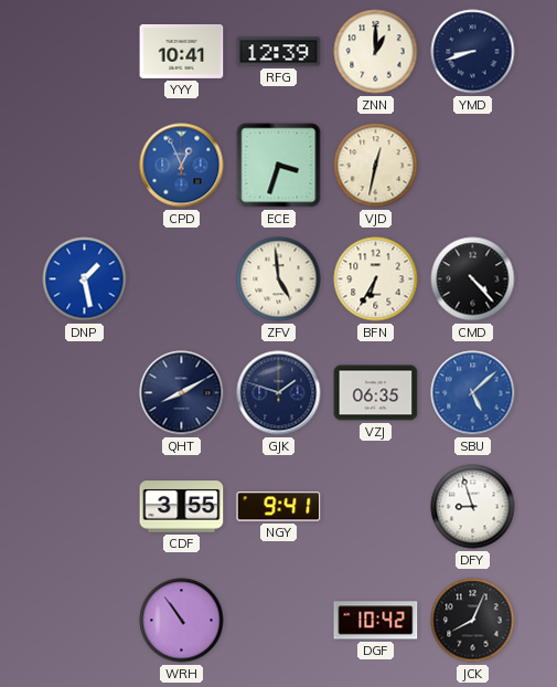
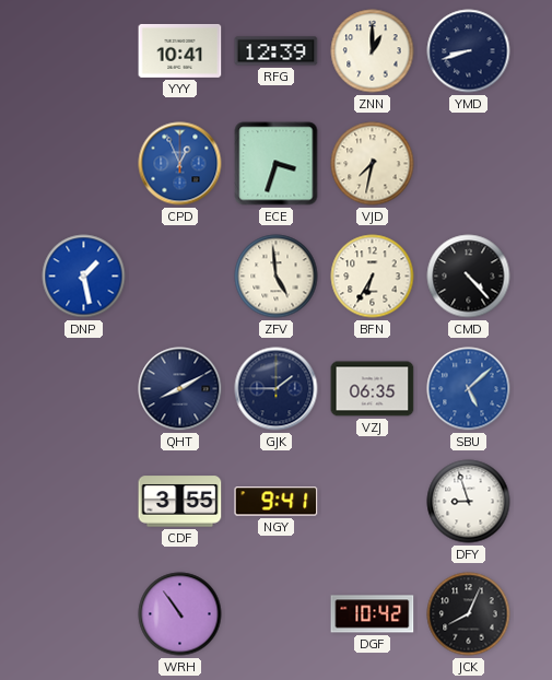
VJD: 12:32 -> 7:32
GJK: 1:48 -> 1:45
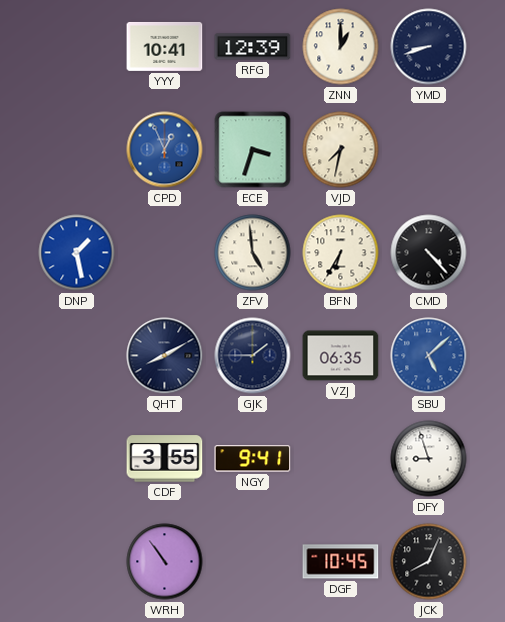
DGF: 10:42 -> 10:45
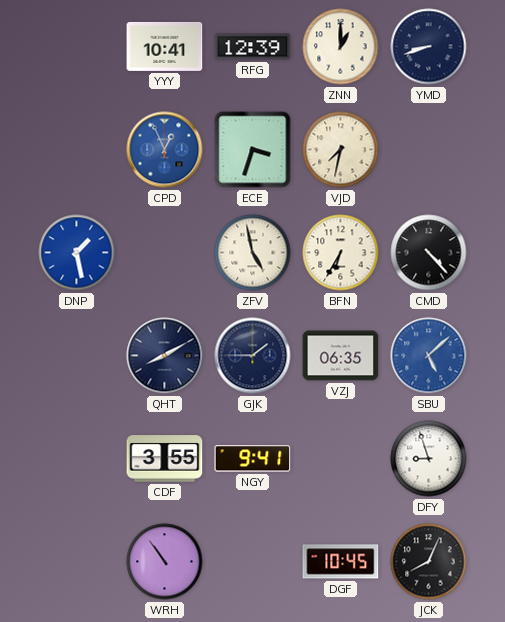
ZFV: 4:59 -> 4:58
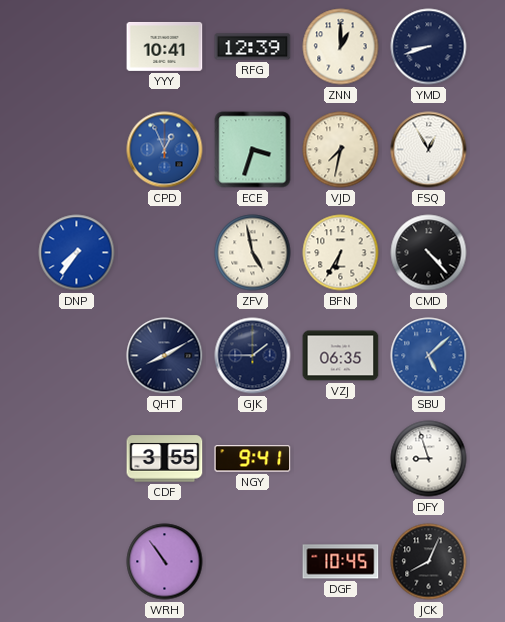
FSQ: none -> 12:55
DNP: 1:28 -> 7:36
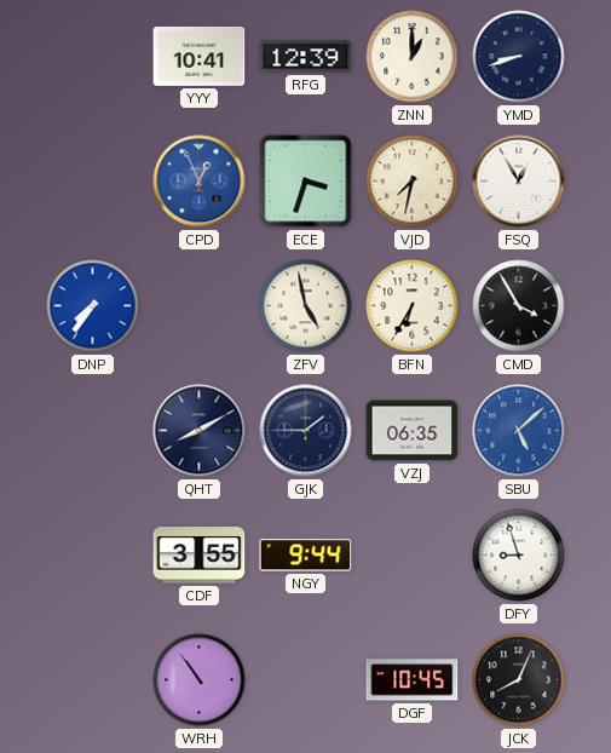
CMD: 4:23 -> 3:55
NGY: 9:41 -> 9:44
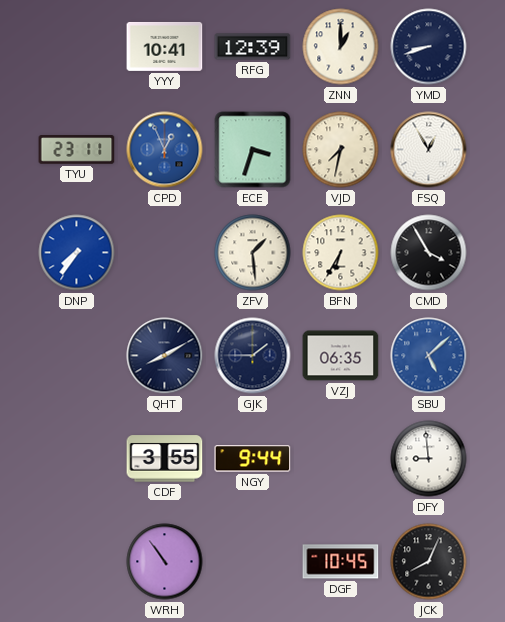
TYU: none -> 23:11
ZFV: 4:58 -> 1:29
DFY: 8:57 -> 8:59
